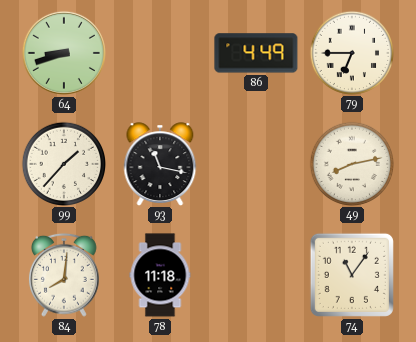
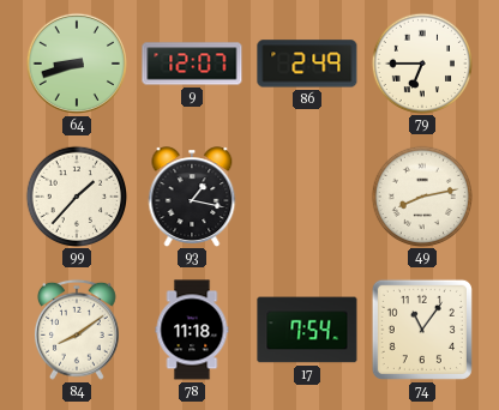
9: none -> 12:07
86: 4:49 -> 2:49
93: 11:17 -> 1:17
84: 8:01 -> 8:09
17: none -> 7:54
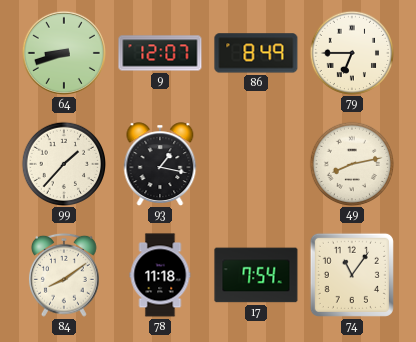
86: 2:49 -> 8:49
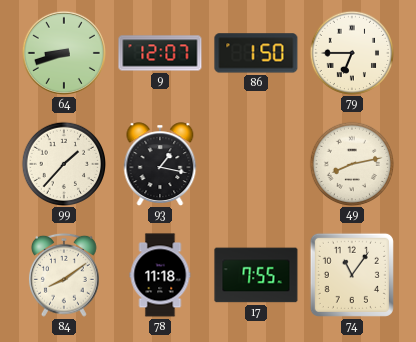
86: 8:49 -> 1:50
17: 7:54 -> 7:55
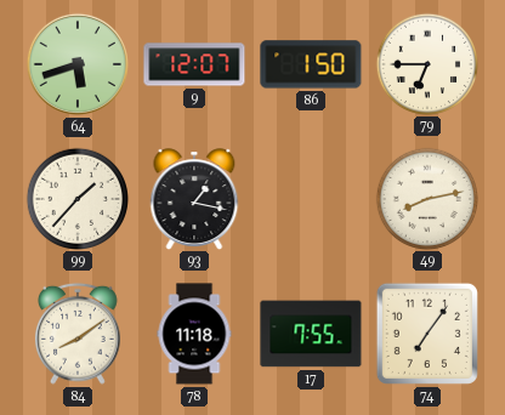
64: 8:42 -> 5:42
74: 11:06 -> 7:06
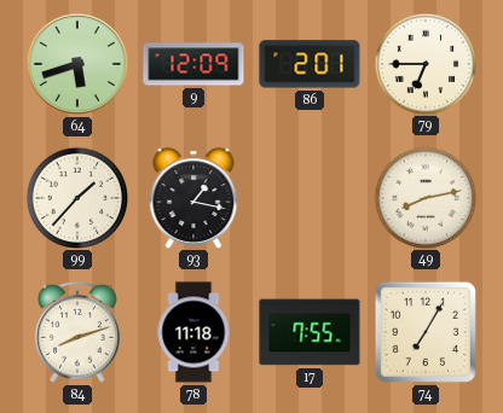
9: 12:07 -> 12:09
86: 1:50 -> 2:01
84: 8:09 -> 8:12
74: 7:06 -> 7:05
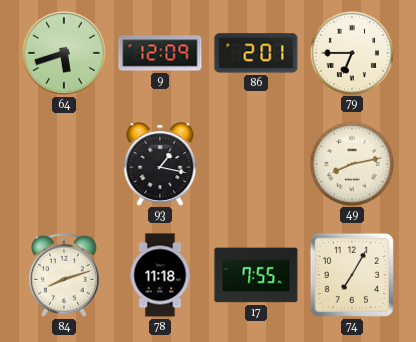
99: 1:37 -> none
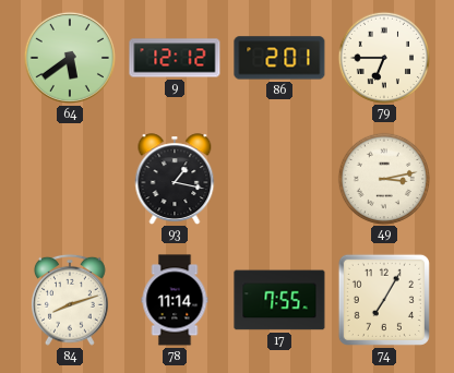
64: 5:42 -> 5:39
9: 12:09 -> 12:12
49: 8:13 -> 3:13
78: 11:18 -> 11:14
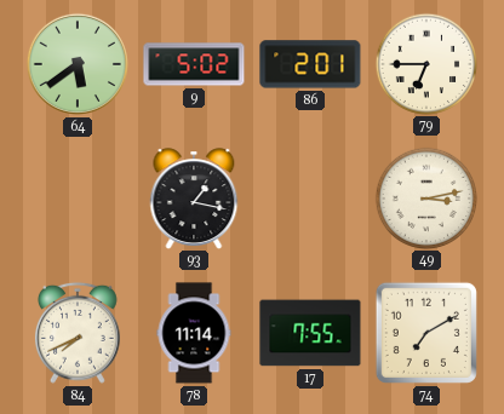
9: 12:12 -> 5:02
84: 8:12 -> 7:41
74: 7:05 -> 7:10
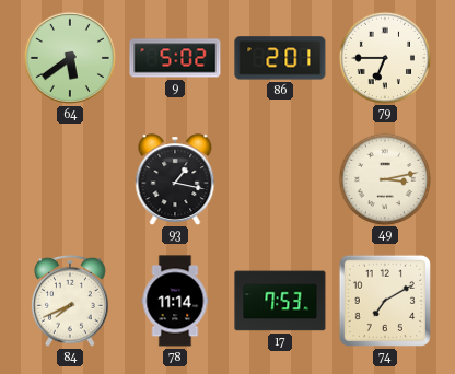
17: 7:55 -> 7:53
